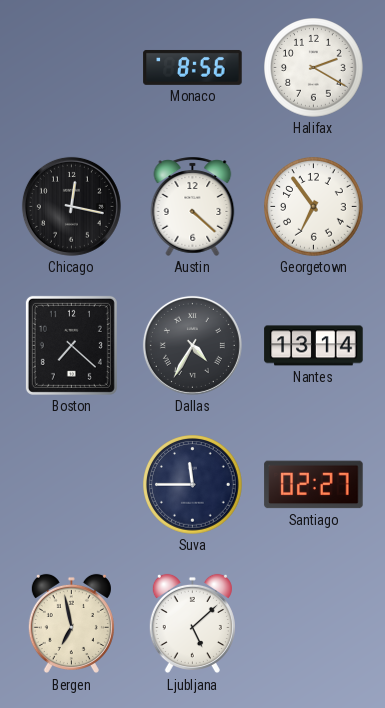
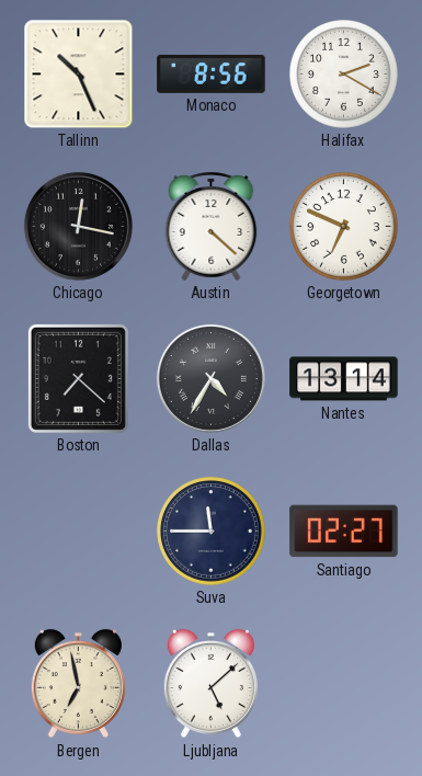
Tallinn: none -> 10:26
Georgetown: 6:54 -> 6:49
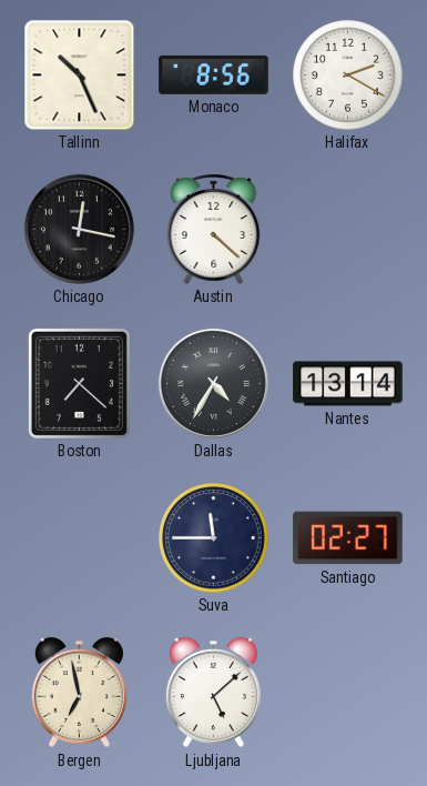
Georgetown: 6:49 -> none
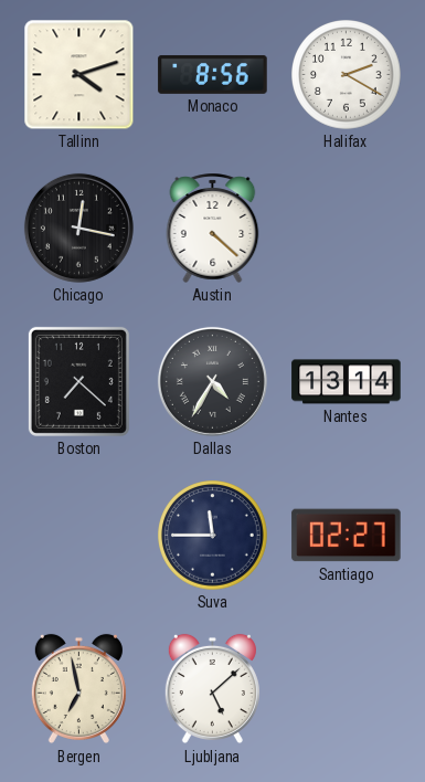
Tallinn: 10:26 -> 4:12
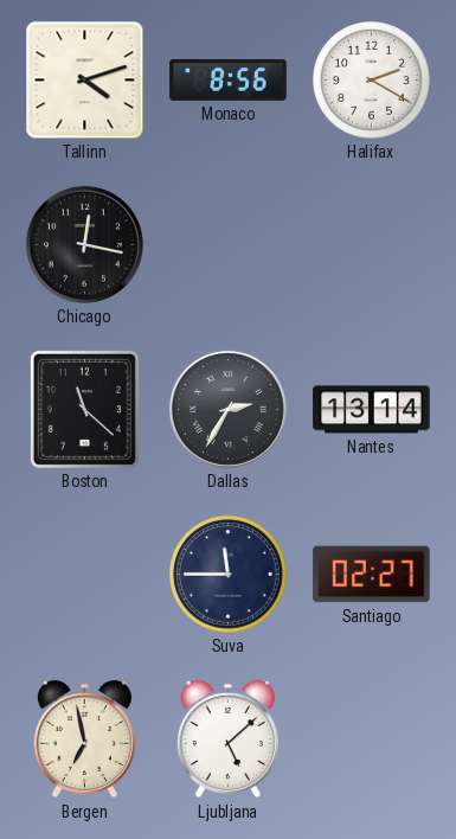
Austin: 4:22 -> none
Boston: 7:22 -> 11:22
Dallas: 4:35 -> 2:35
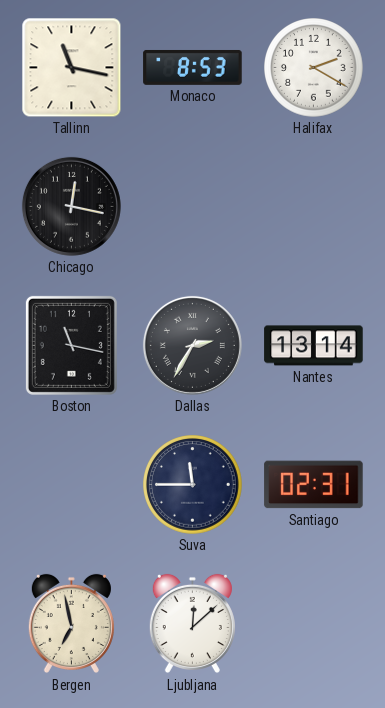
Tallinn: 4:12 -> 11:17
Monaco: 8:56 -> 8:53
Boston: 11:22 -> 11:17
Santiago: 02:27 -> 02:31
Ljubljana: 5:08 -> 12:08
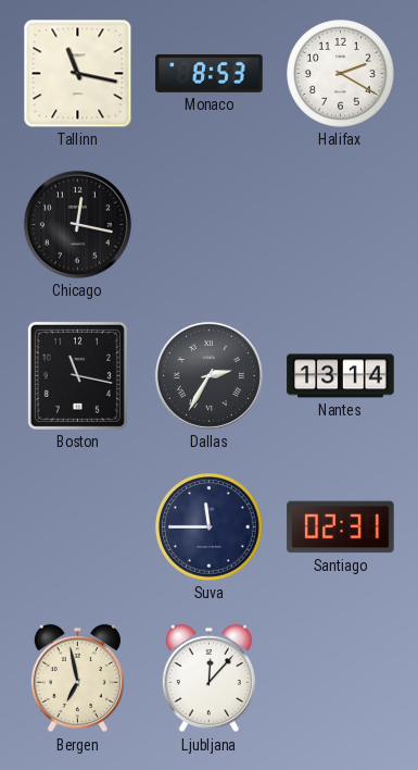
Ljubljana: 12:08 -> 12:07
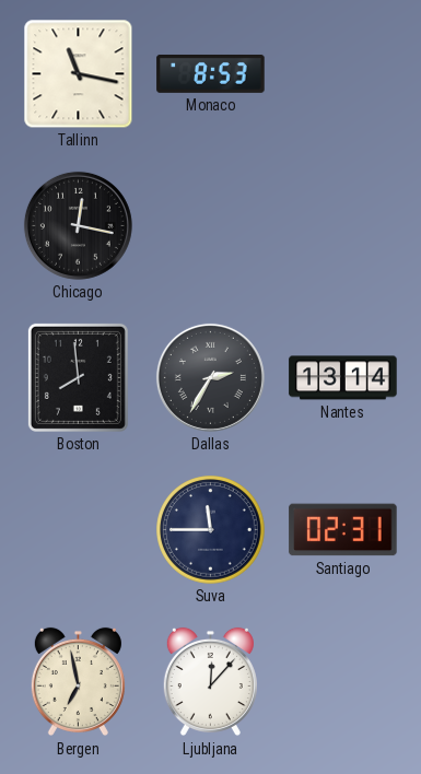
Halifax: 2:20 -> none
Boston: 11:17 -> 7:59
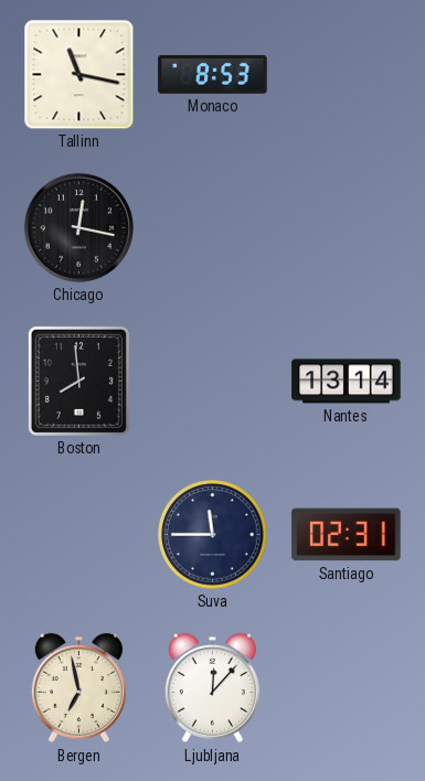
Dallas: 2:35 -> none
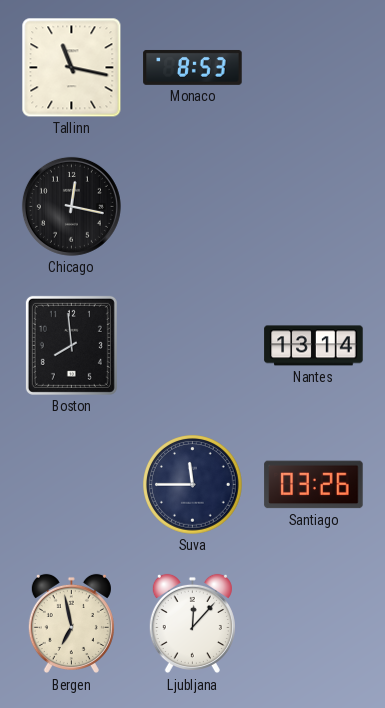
Santiago: 02:31 -> 03:26
